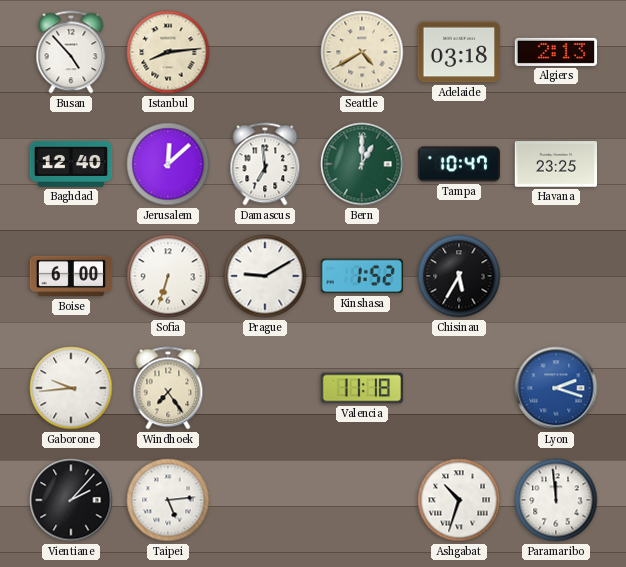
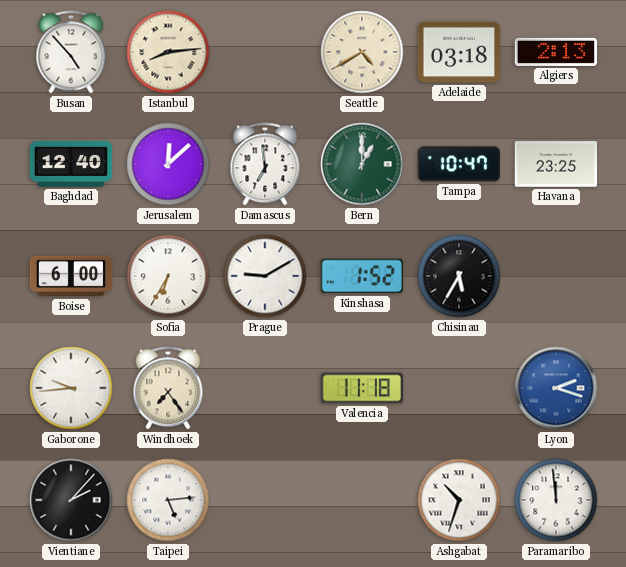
Sofia: 6:33 -> 6:35
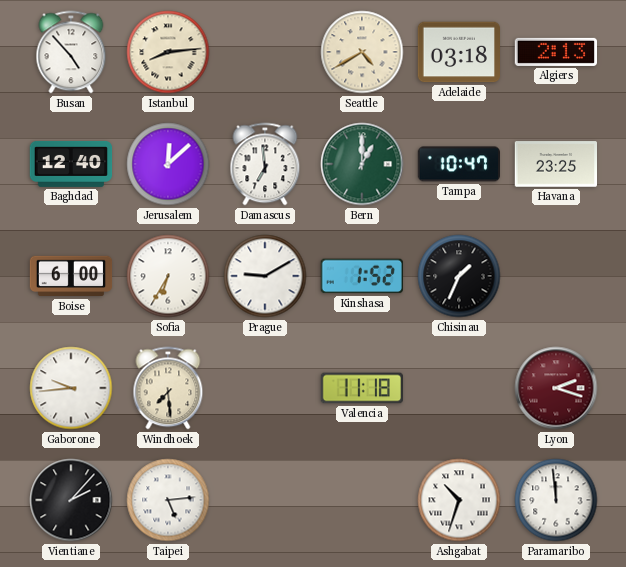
Chisinau: 5:35 -> 1:34
Windhoek: 7:24 -> 7:29
Lyon dial: blue -> burgundy
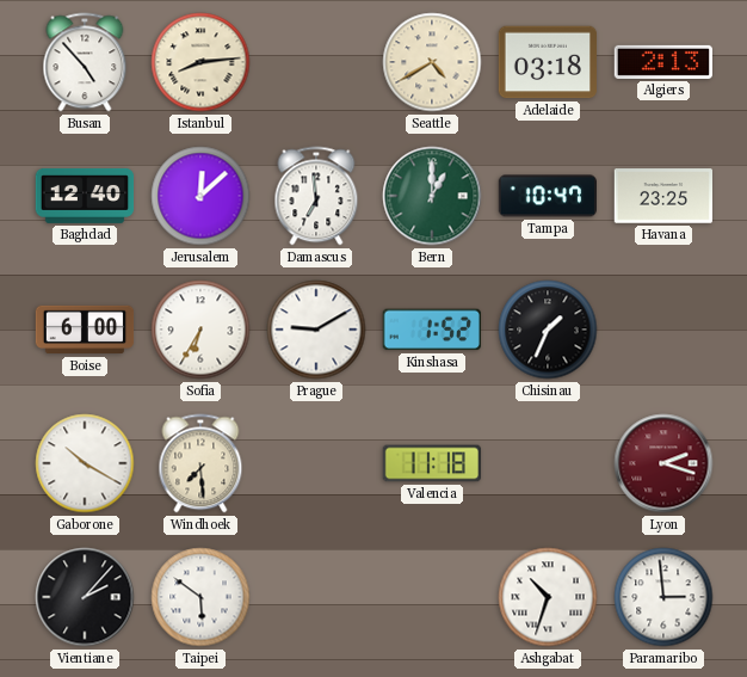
Gaborone: 9:44 -> 10:20
Taipei: 5:14 -> 5:51
Paramaribo: 11:59 -> 2:59
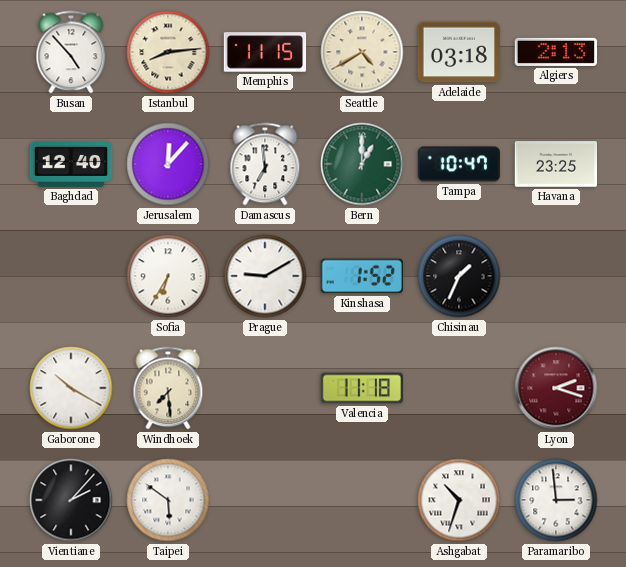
Memphis: none -> 11:15
Jerusalem: 12:08 -> 12:07
Boise: 6:00 -> none
